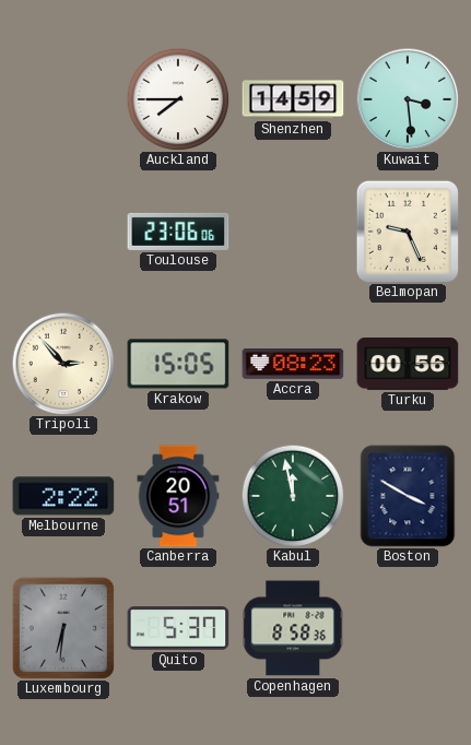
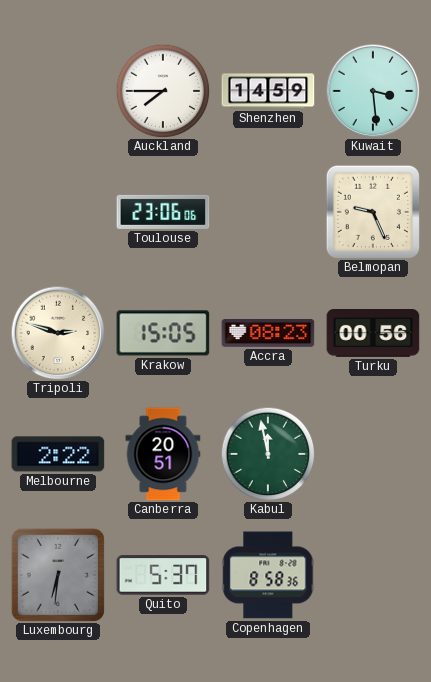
Tripoli: 2:53 -> 2:48
Boston: 3:50 -> none
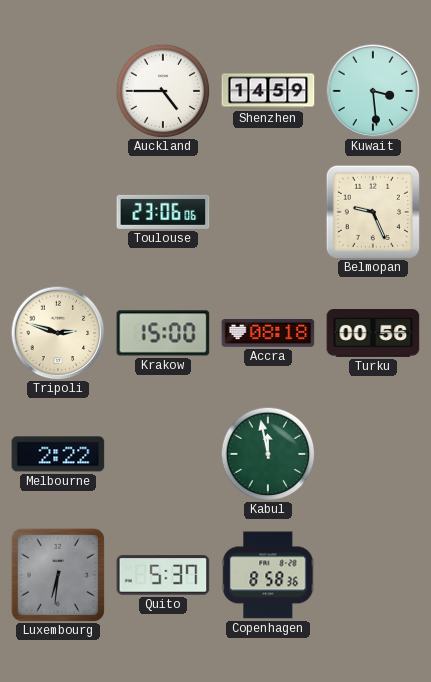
Auckland: 7:45 -> 4:45
Krakow: 15:05 -> 15:00
Accra: 08:23 -> 08:18
Canberra: 20:51 -> none
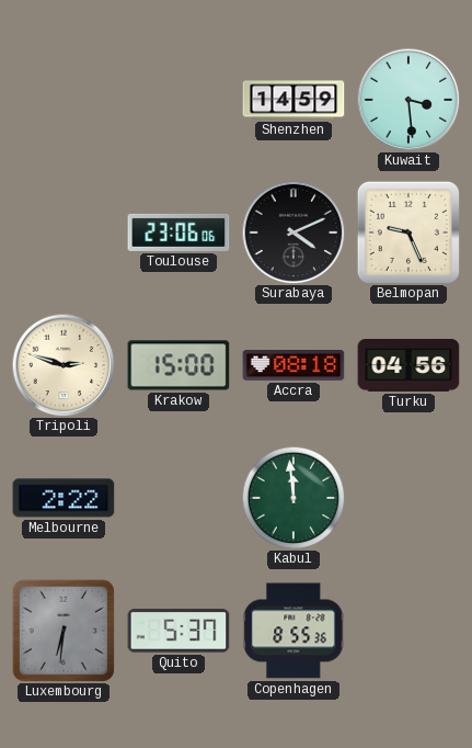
Auckland: 4:45 -> none
Surabaya: none -> 4:11
Turku: 00:56 -> 04:56
Kabul: 11:58 -> 11:59
Copenhagen: 8:58 -> 8:55
